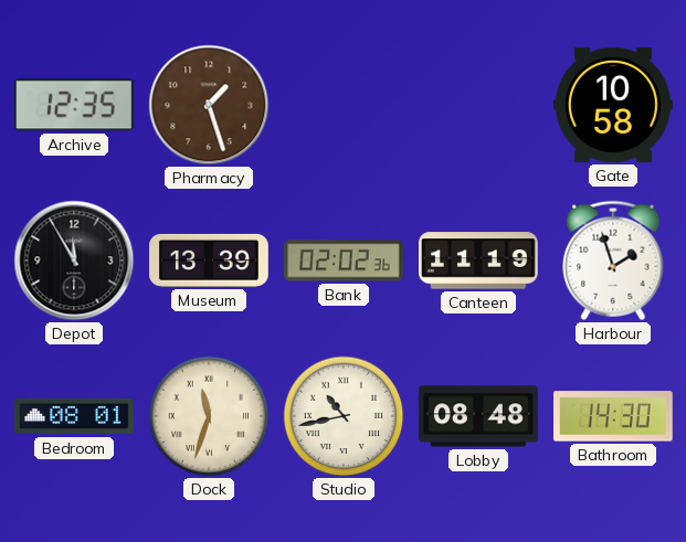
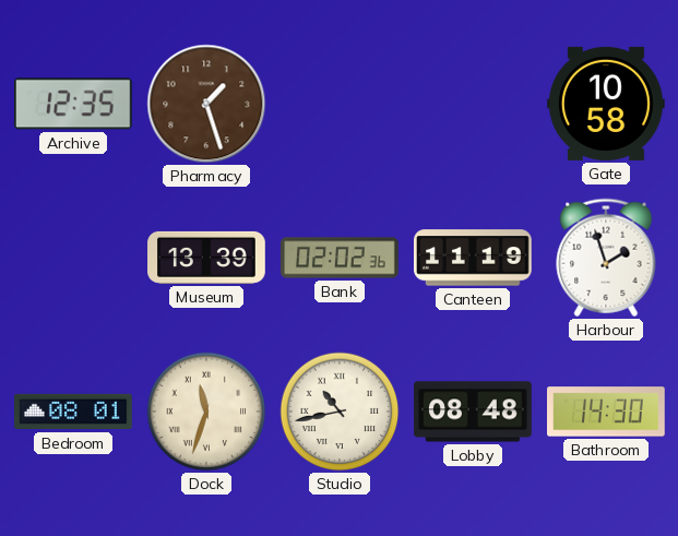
Depot: 11:55 -> none
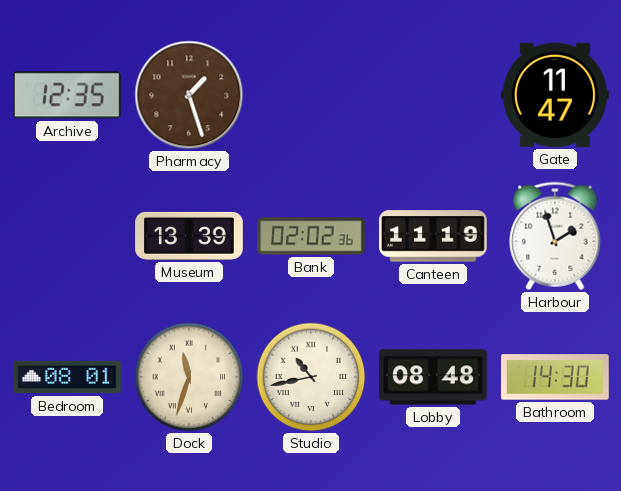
Gate: 10:58 -> 11:47
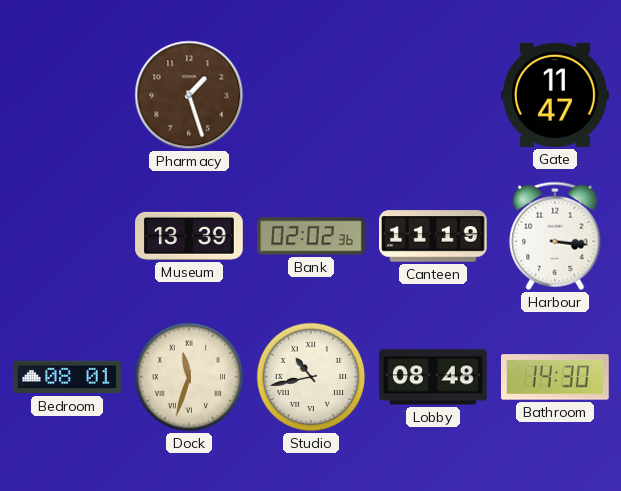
Archive: 12:35 -> none
Harbour: 1:57 -> 3:16
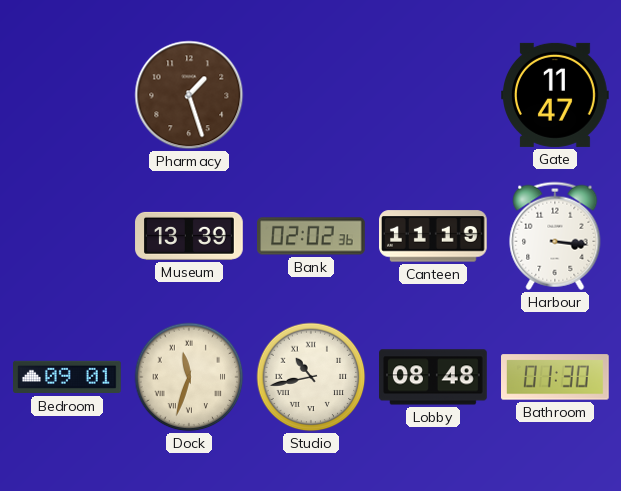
Bedroom: 08:01 -> 09:01
Bathroom: 14:30 -> 01:30
